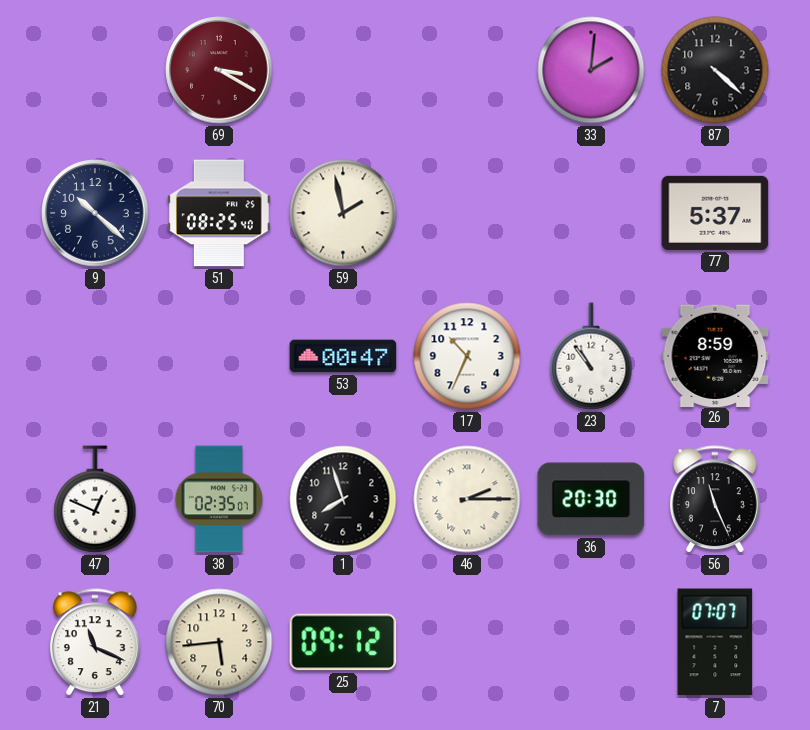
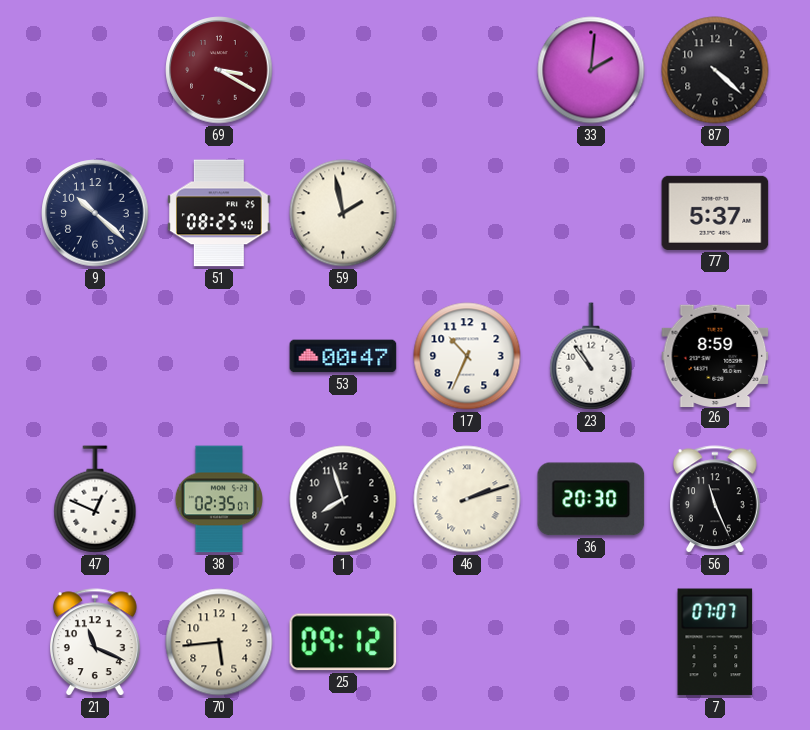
46: 2:15 -> 2:12
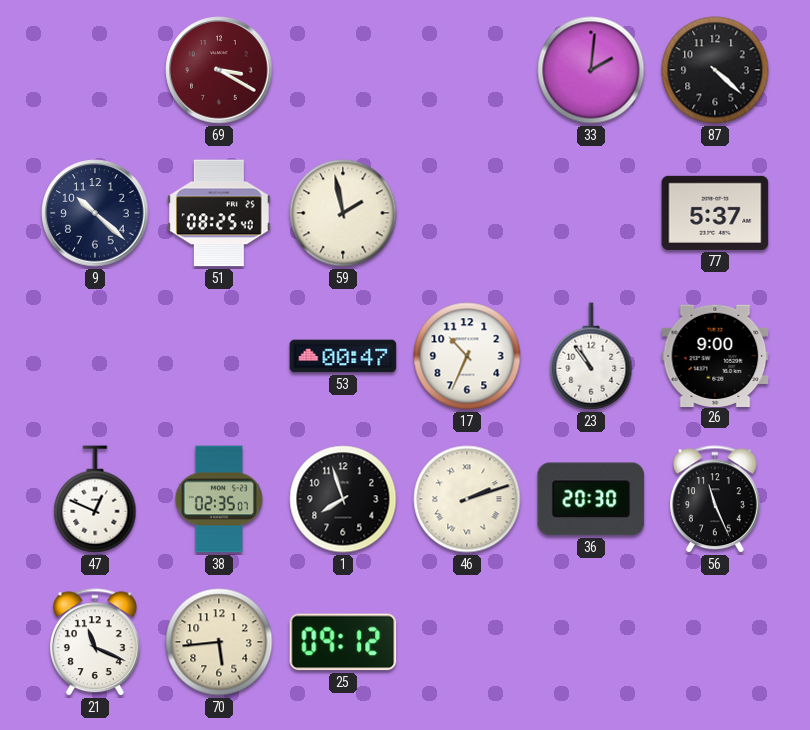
26: 8:59 -> 9:00
7: 07:07 -> none
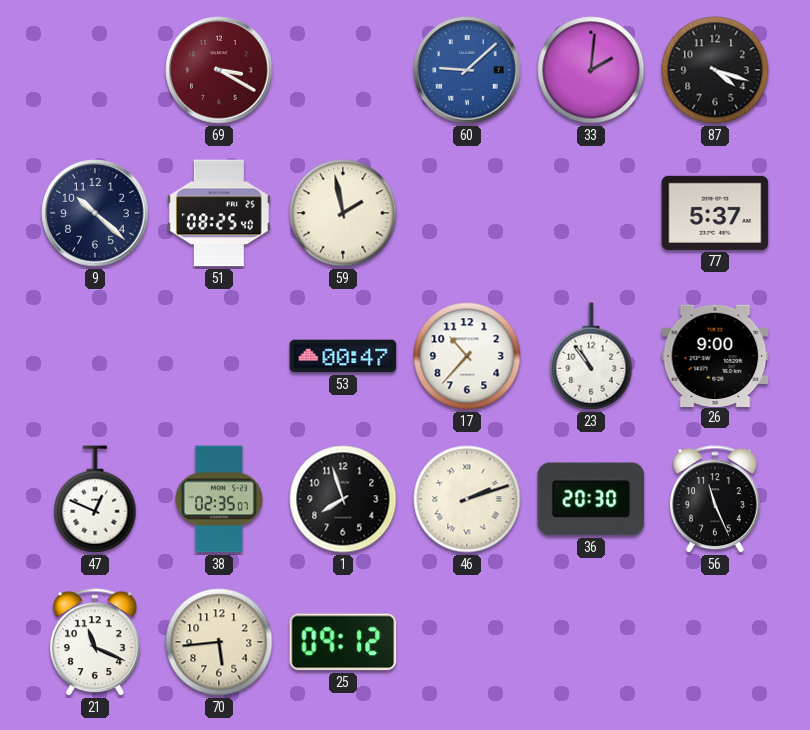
60: none -> 9:08
87: 4:22 -> 4:18
17: 10:34 -> 10:37
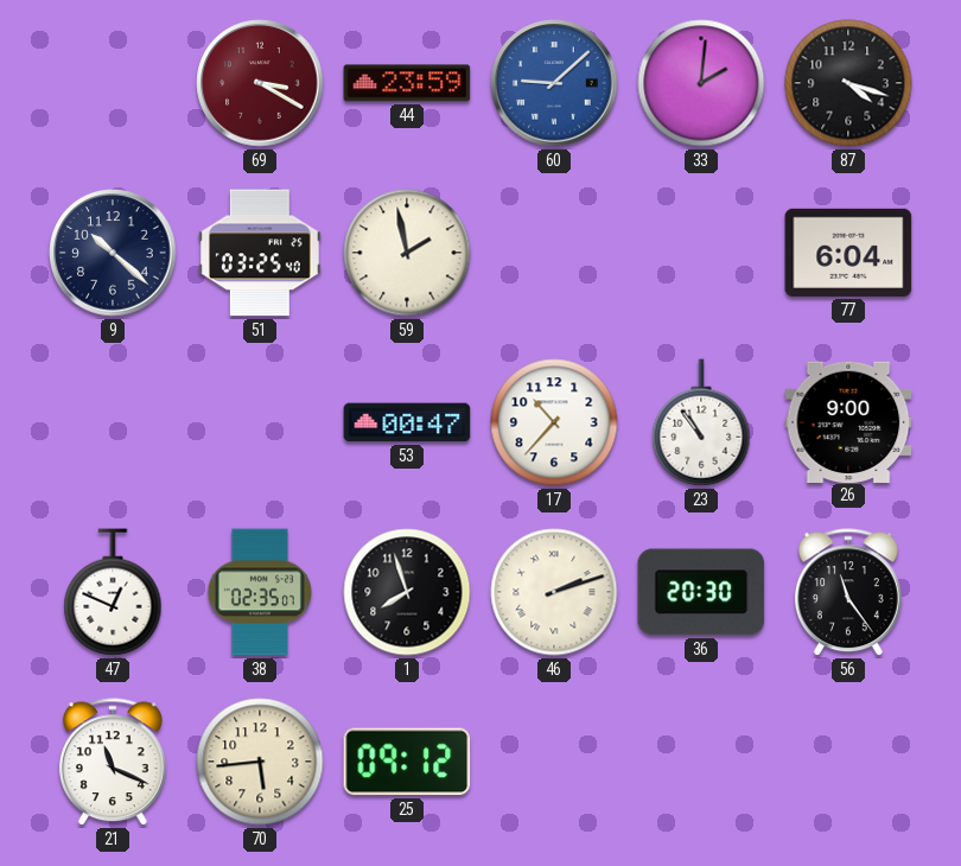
44: none -> 23:59
51: 08:25 -> 03:25
77: 5:37 -> 6:04
56: 11:26 -> 11:24
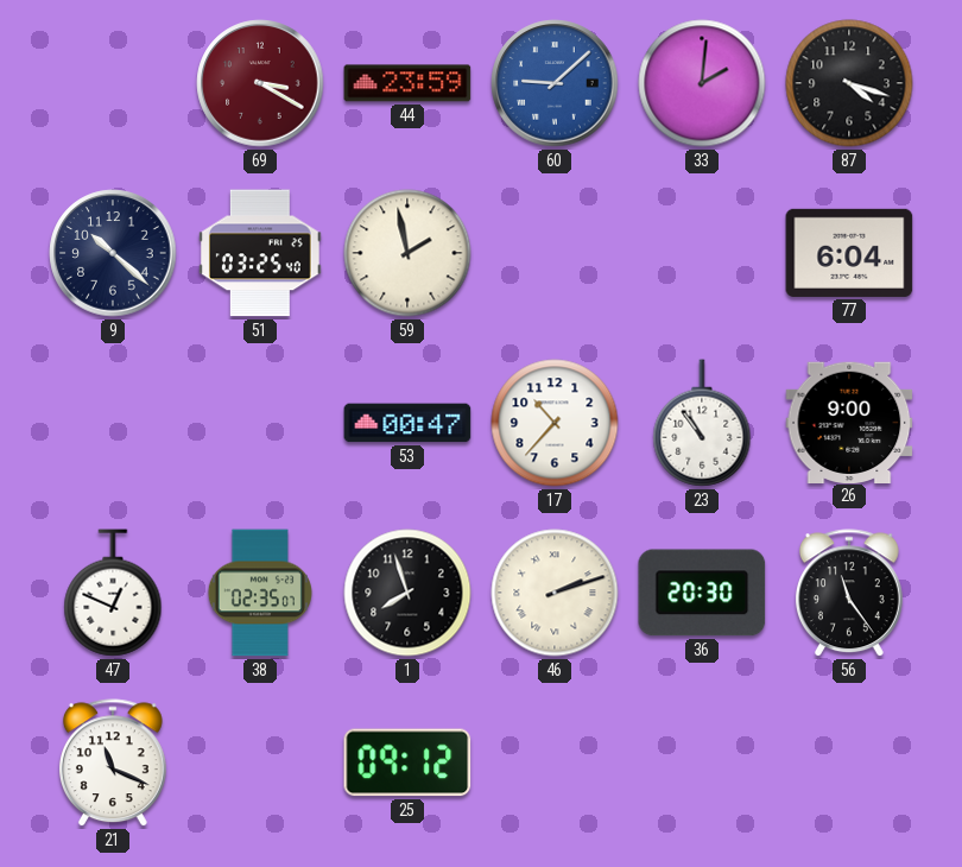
70: 5:44 -> none
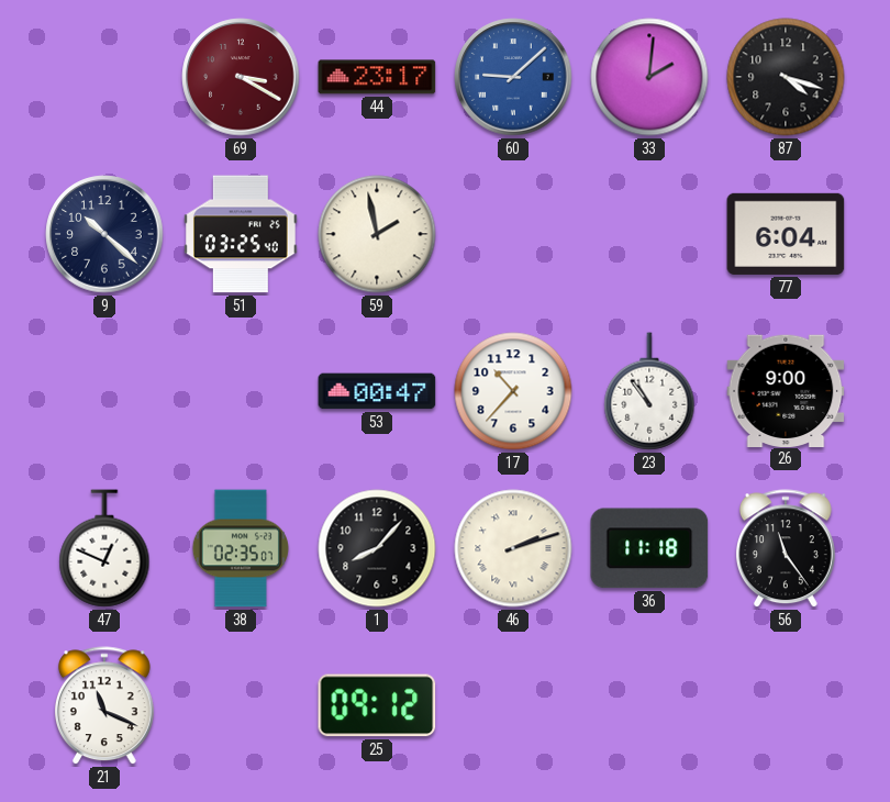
44: 23:59 -> 23:17
1: 7:57 -> 8:07
36: 20:30 -> 11:18
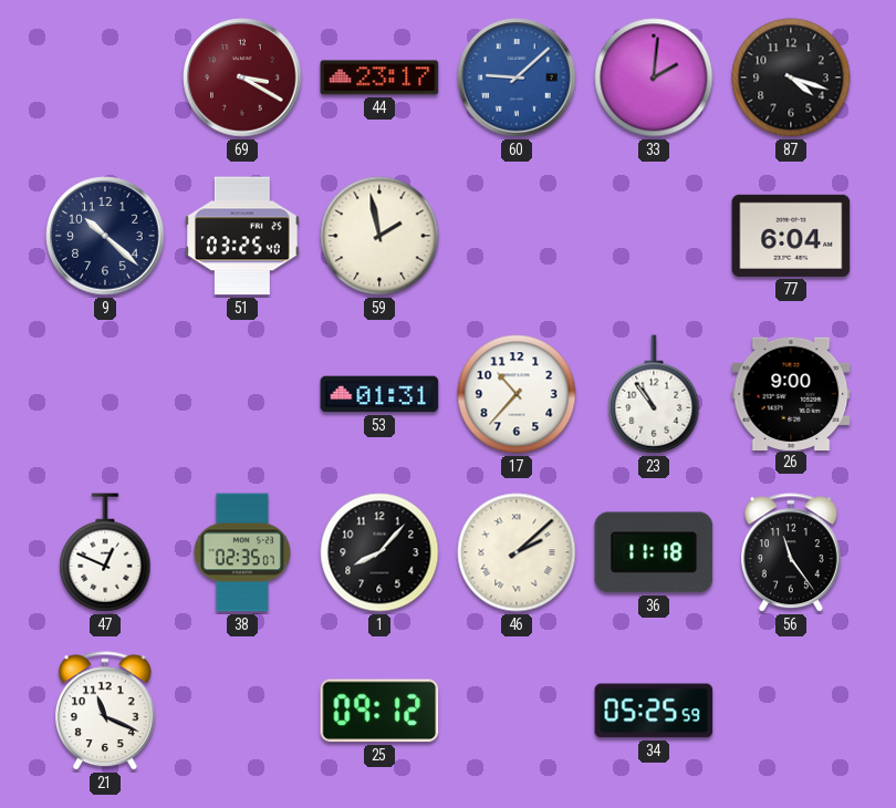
53: 00:47 -> 01:31
46: 2:12 -> 2:08
34: none -> 05:25
